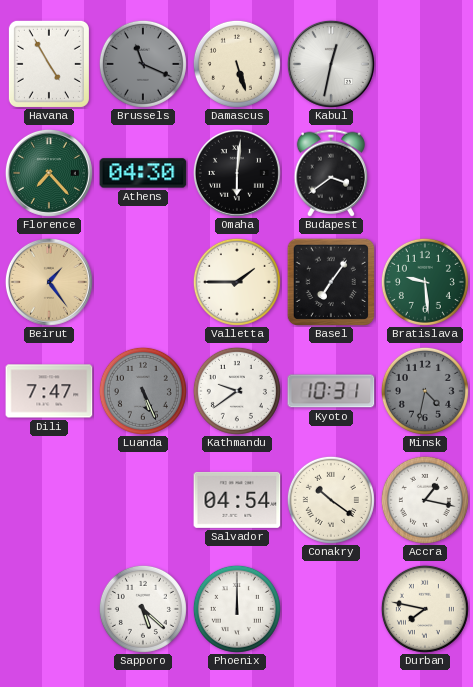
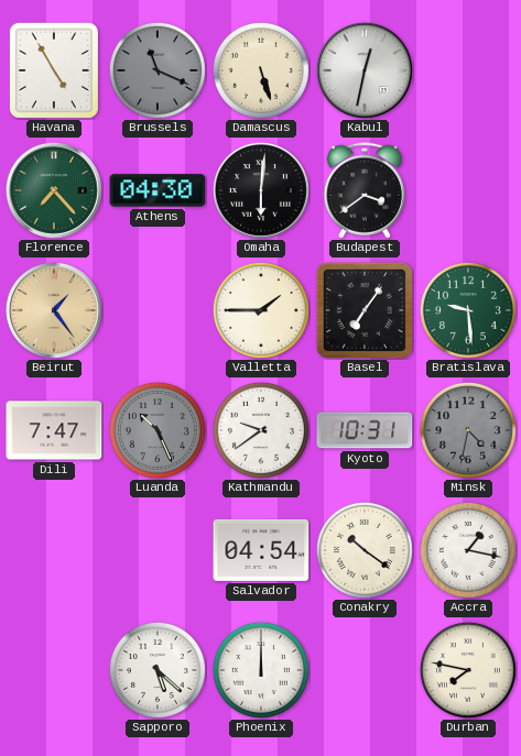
Luanda: 5:26 -> 10:26
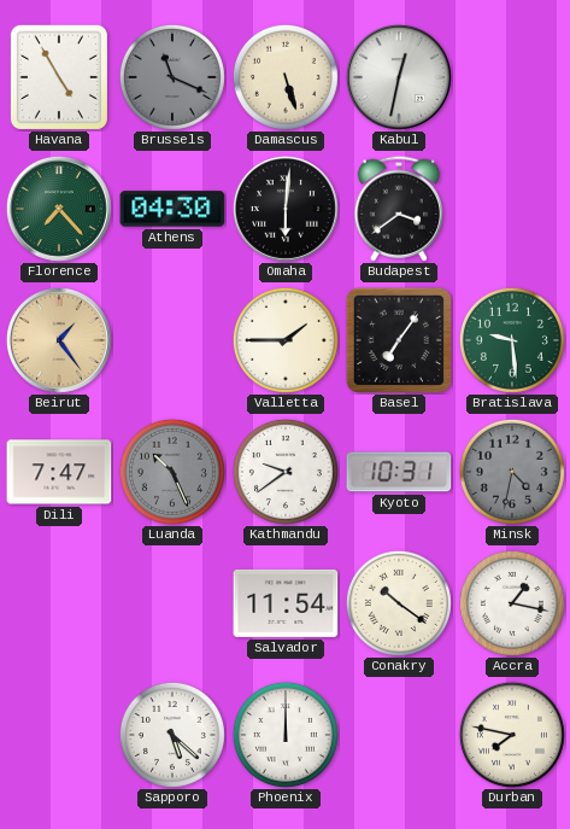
Salvador: 04:54 -> 11:54
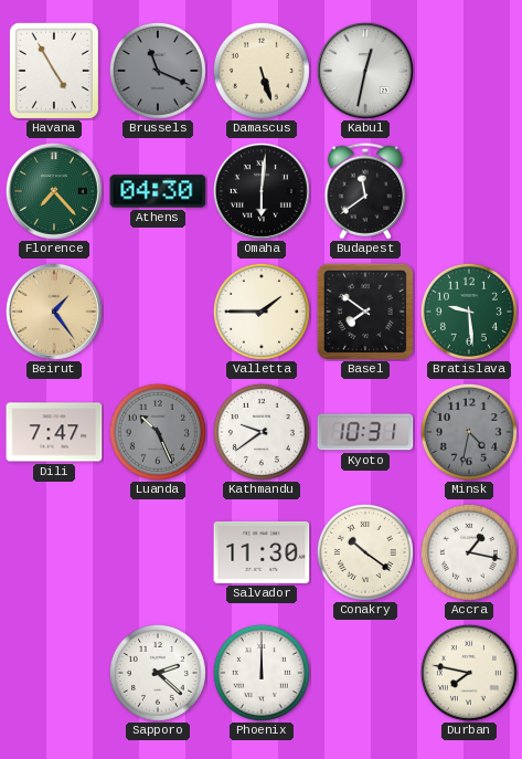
Budapest: 3:39 -> 11:39
Basel: 7:06 -> 7:51
Salvador: 11:54 -> 11:30
Sapporo: 5:22 -> 2:22
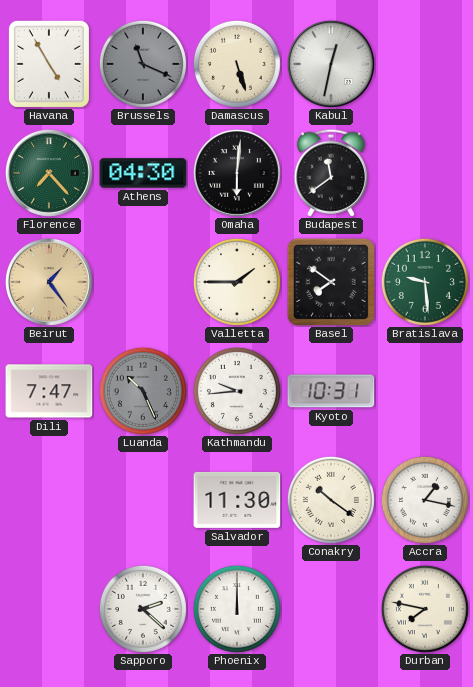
Kathmandu: 9:39 -> 9:44
Minsk: 4:32 -> none
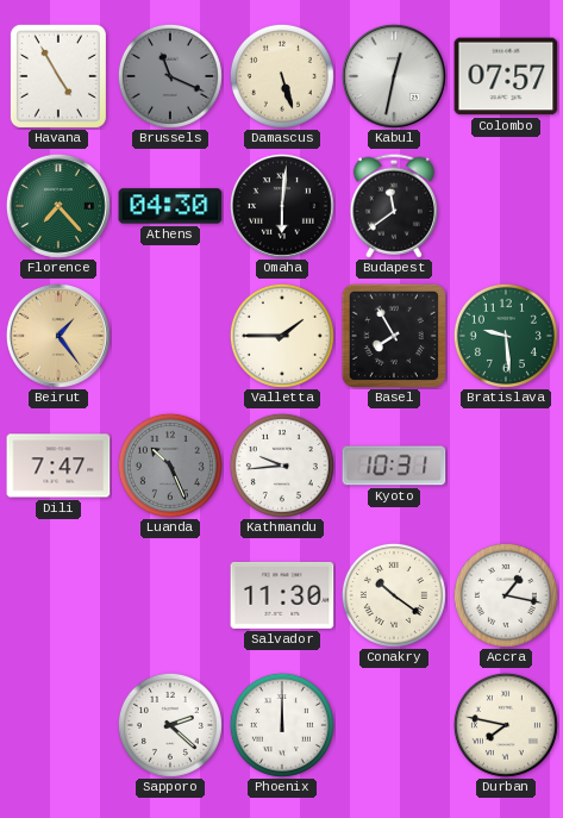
Colombo: none -> 07:57
Basel: 7:51 -> 7:55
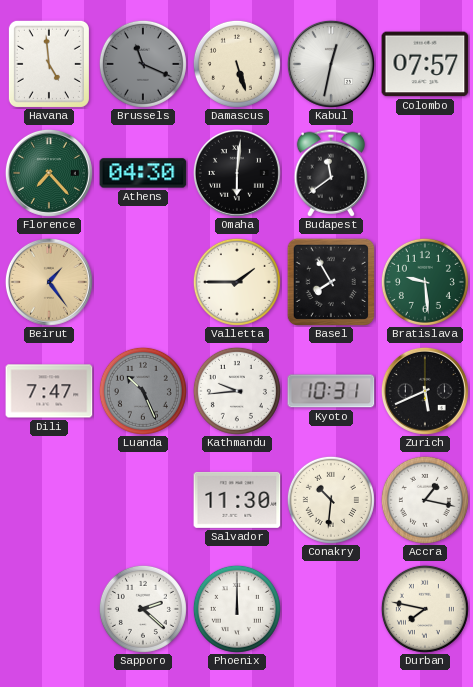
Havana: 4:55 -> 4:59
Zurich: none -> 5:41
Conakry: 10:21 -> 10:31
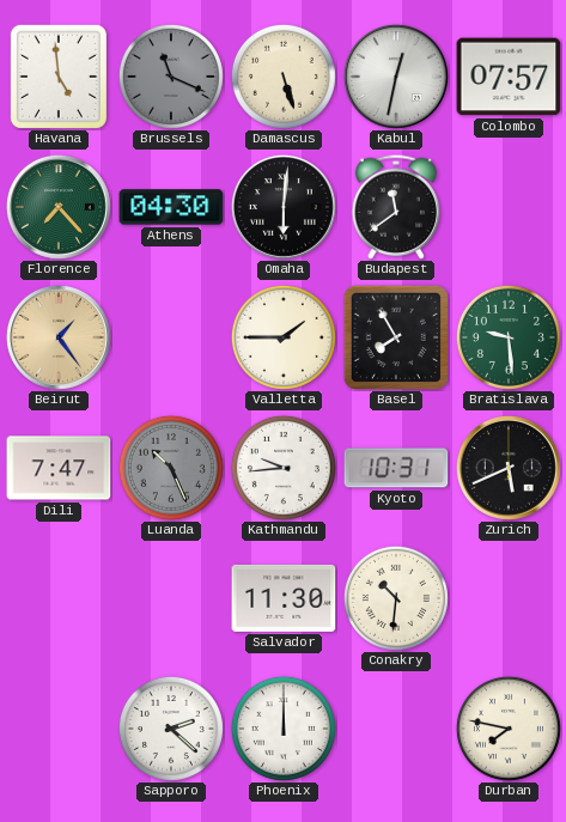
Accra: 1:17 -> none
